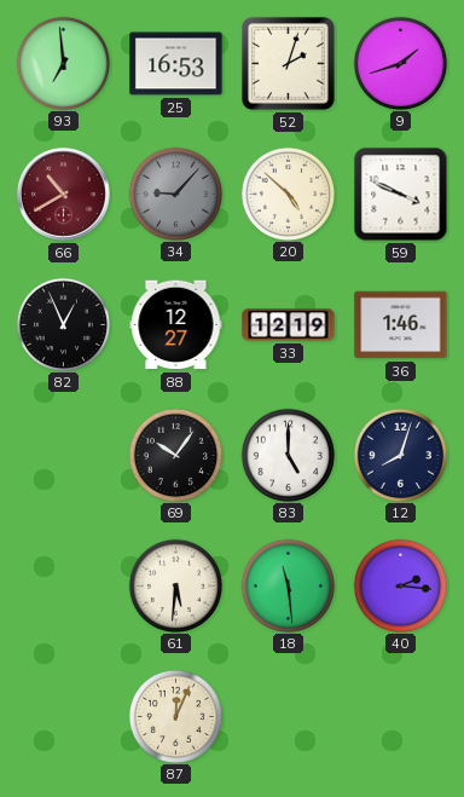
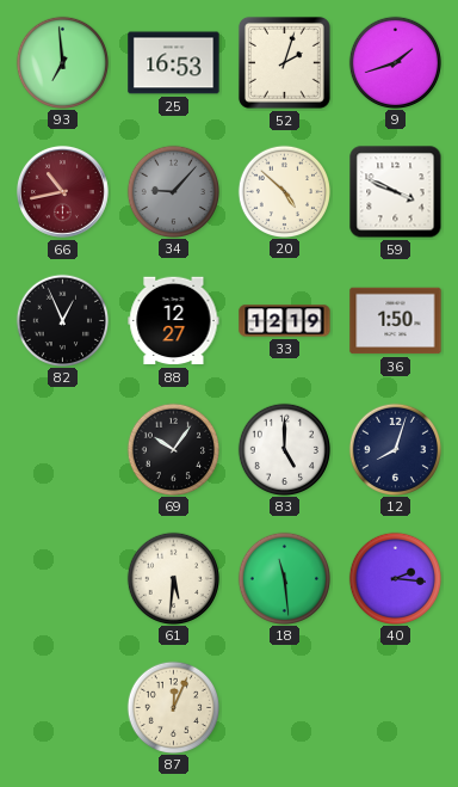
66: 10:40 -> 10:43
36: 1:46 -> 1:50
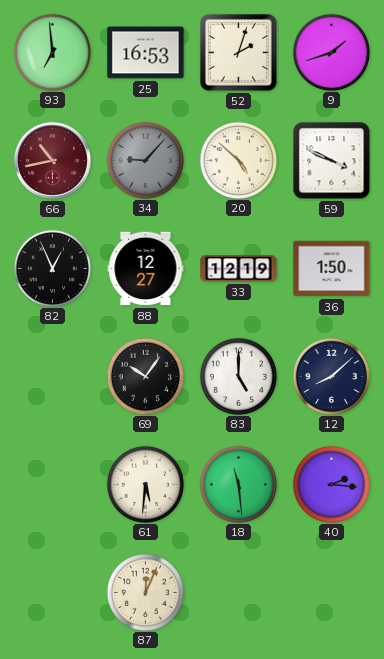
12: 8:03 -> 8:08
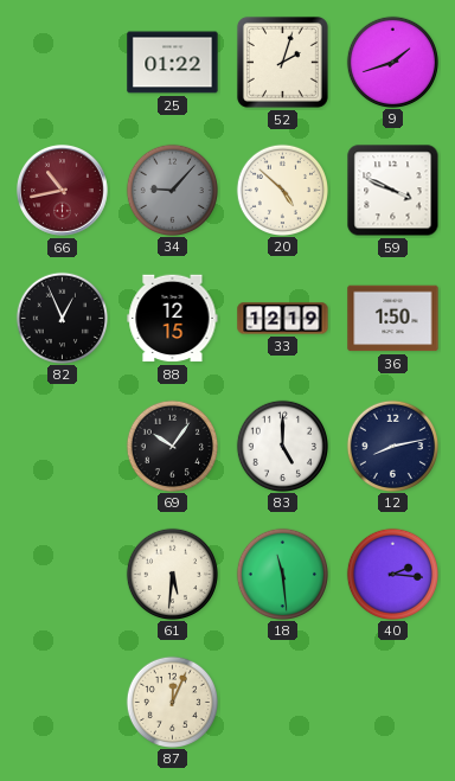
93: 6:59 -> none
25: 16:53 -> 01:22
88: 12:27 -> 12:15
12: 8:08 -> 8:13
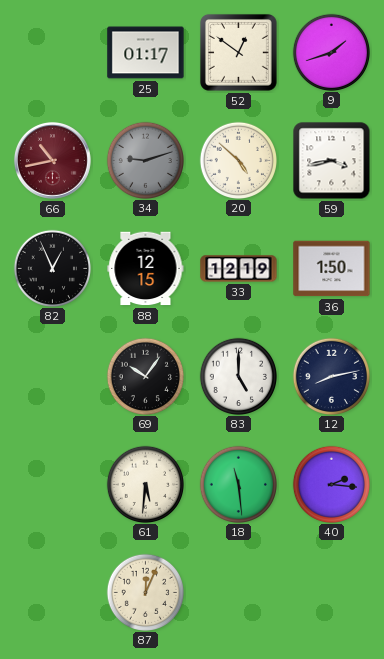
25: 01:22 -> 01:17
52: 2:03 -> 12:51
34: 9:07 -> 9:12
59: 3:49 -> 3:43
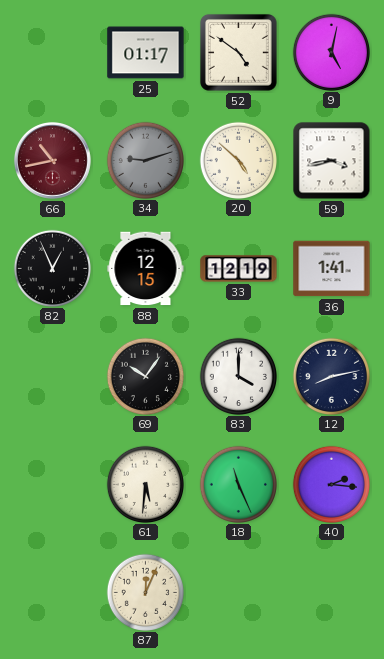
52: 12:51 -> 4:51
9: 1:42 -> 5:02
36: 1:50 -> 1:41
83: 5:00 -> 4:00
18: 11:29 -> 11:26
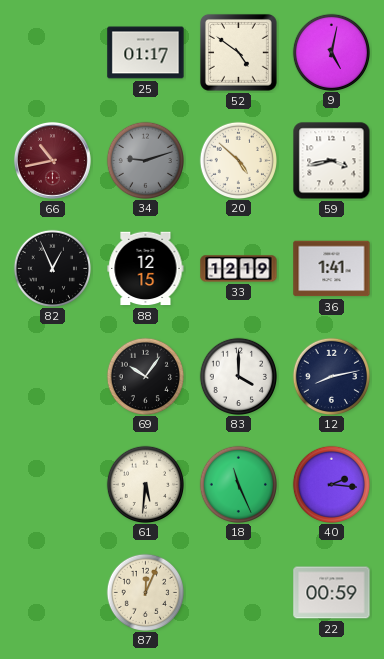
22: none -> 00:59
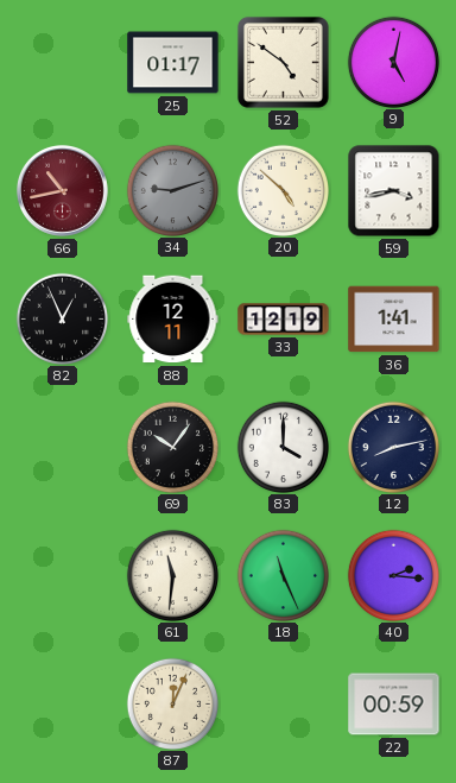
88: 12:15 -> 12:11
61: 5:31 -> 11:31
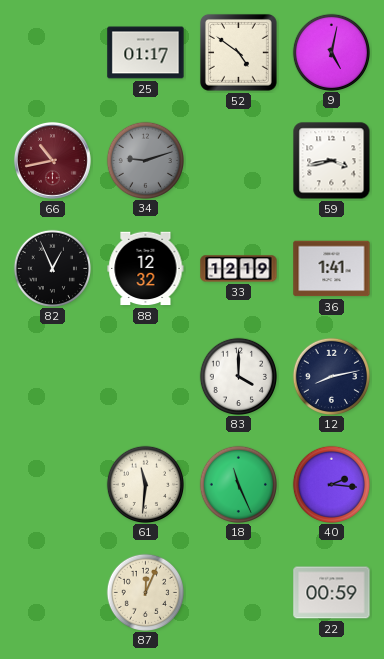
20: 4:52 -> none
88: 12:11 -> 12:32
69: 10:06 -> none
